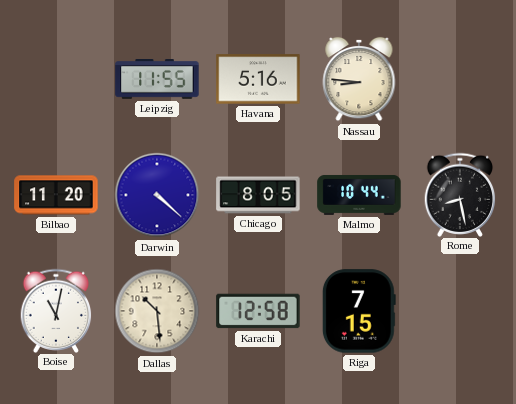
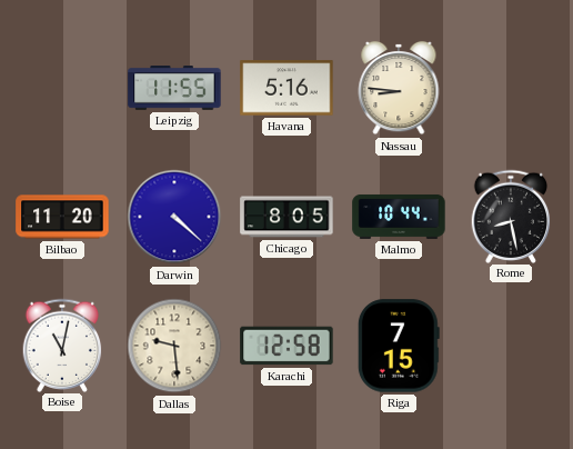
Dallas: 10:29 -> 9:29
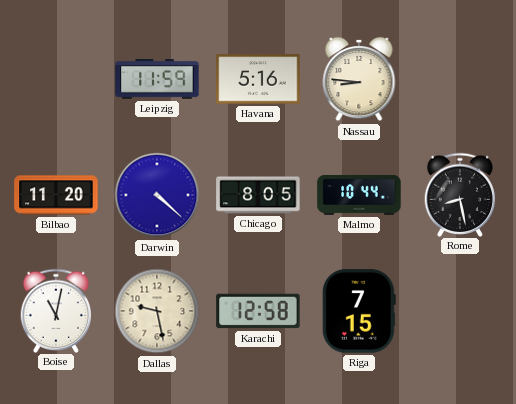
Leipzig: 11:55 -> 11:59
Dallas: 9:29 -> 9:28
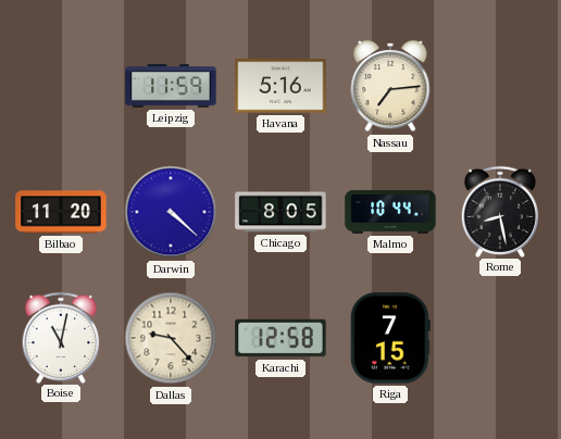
Nassau: 8:46 -> 7:14
Dallas: 9:28 -> 9:23
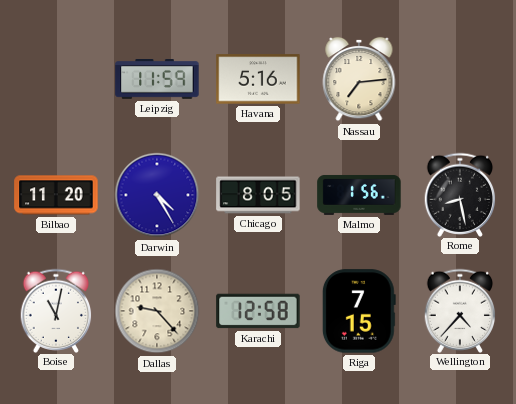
Darwin: 4:22 -> 4:25
Malmo: 10:44 -> 1:56
Wellington: none -> 4:37
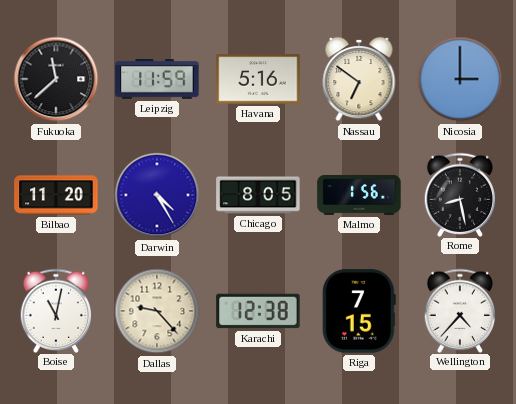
Fukuoka: none -> 11:38
Nassau: 7:14 -> 6:51
Nicosia: none -> 3:00
Karachi: 12:58 -> 12:38
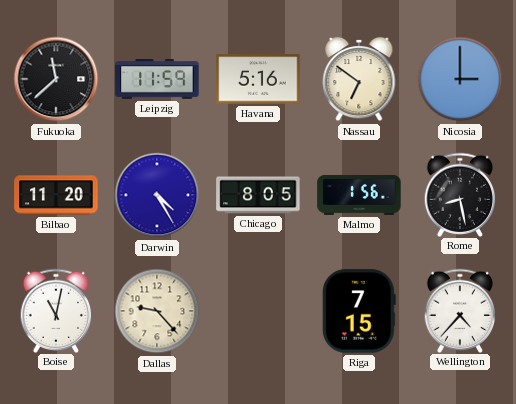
Karachi: 12:38 -> none
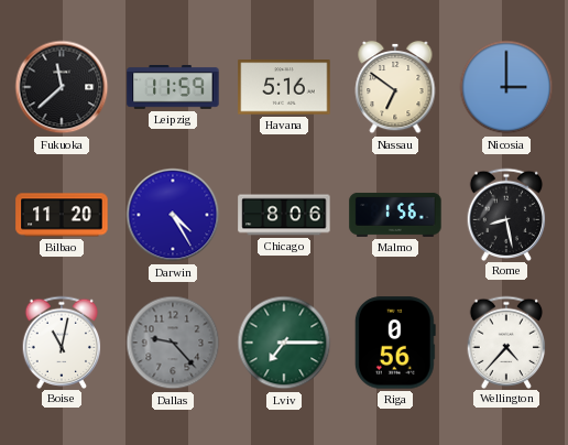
Chicago: 8:05 -> 8:06
Dallas dial: cream -> grey
Lviv: none -> 7:15
Riga: 7:15 -> 0:56
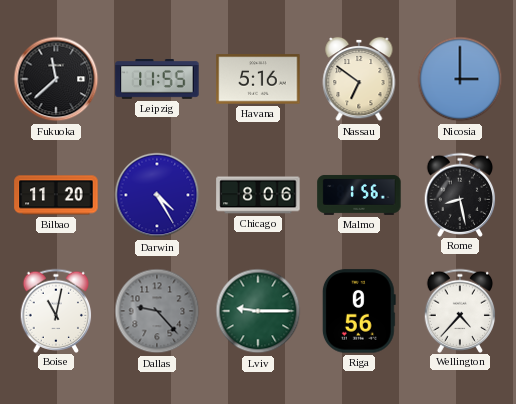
Leipzig: 11:59 -> 11:55
Lviv: 7:15 -> 9:15
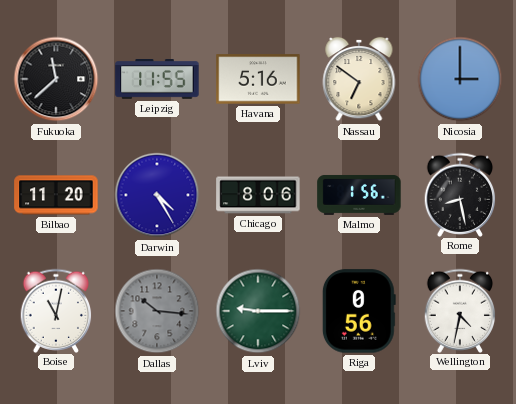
Dallas: 9:23 -> 10:16
Wellington: 4:37 -> 4:32
